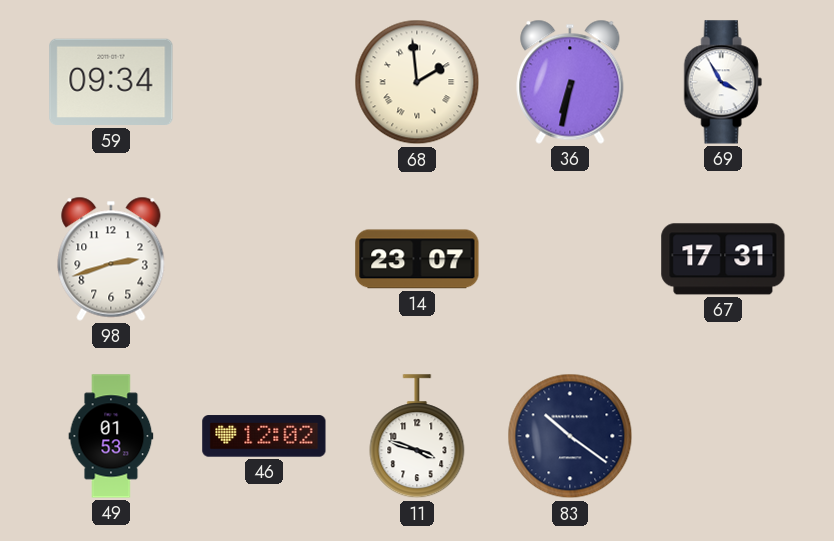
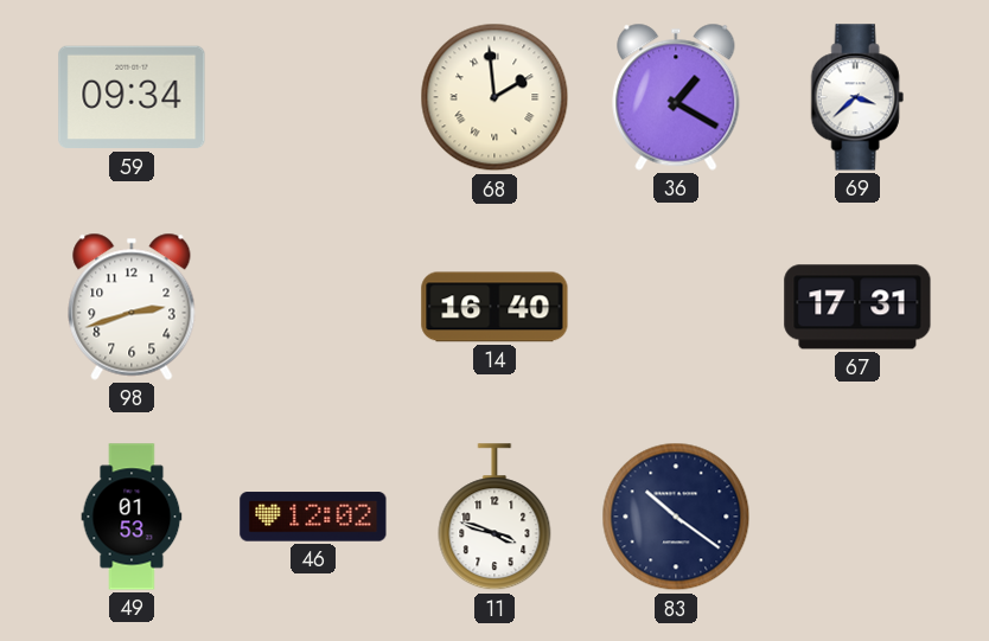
36: 6:32 -> 1:20
69: 3:55 -> 3:38
14: 23:07 -> 16:40
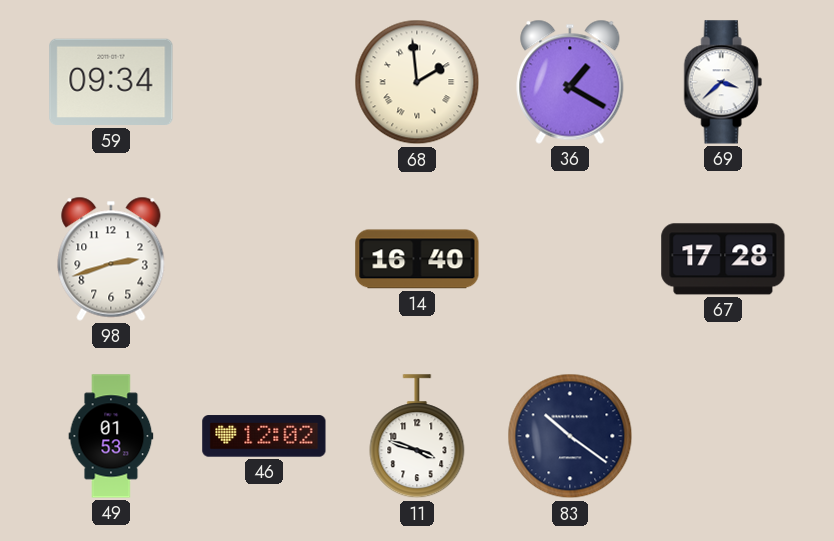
67: 17:31 -> 17:28
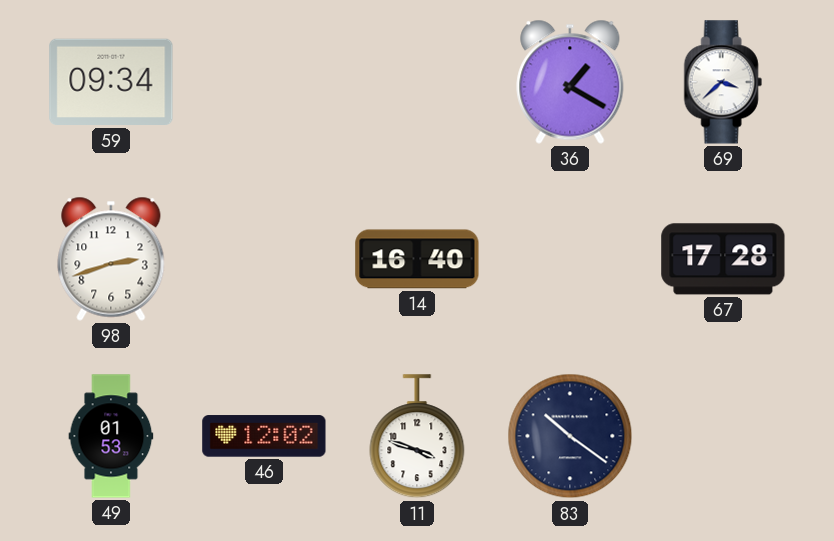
68: 1:59 -> none
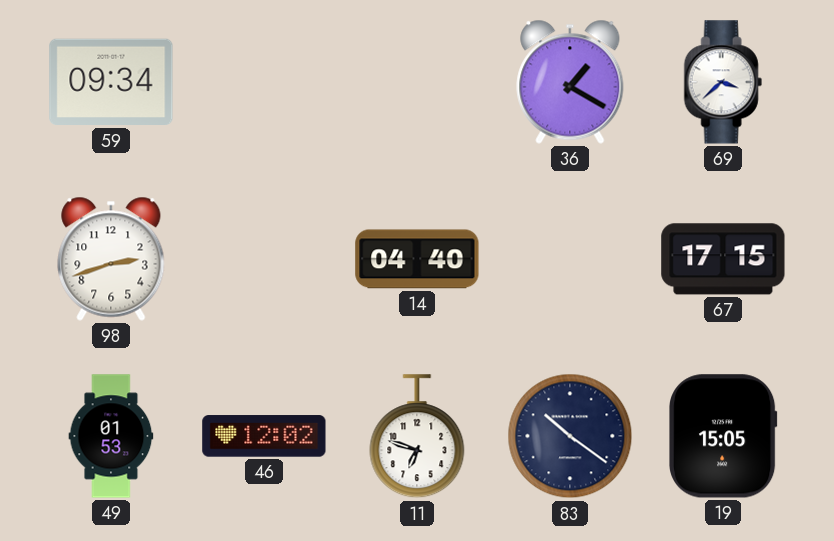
14: 16:40 -> 04:40
67: 17:28 -> 17:15
11: 3:48 -> 6:48
19: none -> 15:05
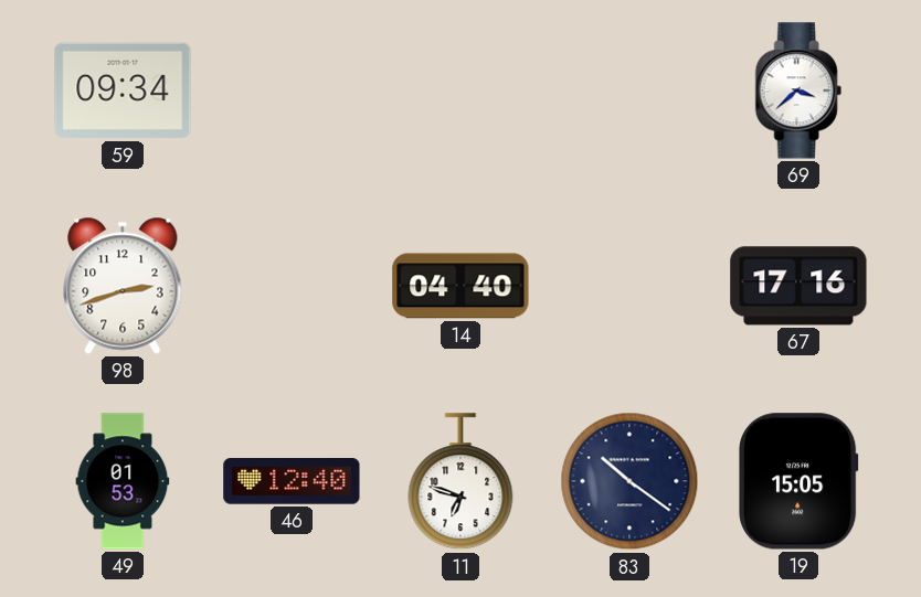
36: 1:20 -> none
67: 17:15 -> 17:16
46: 12:02 -> 12:40
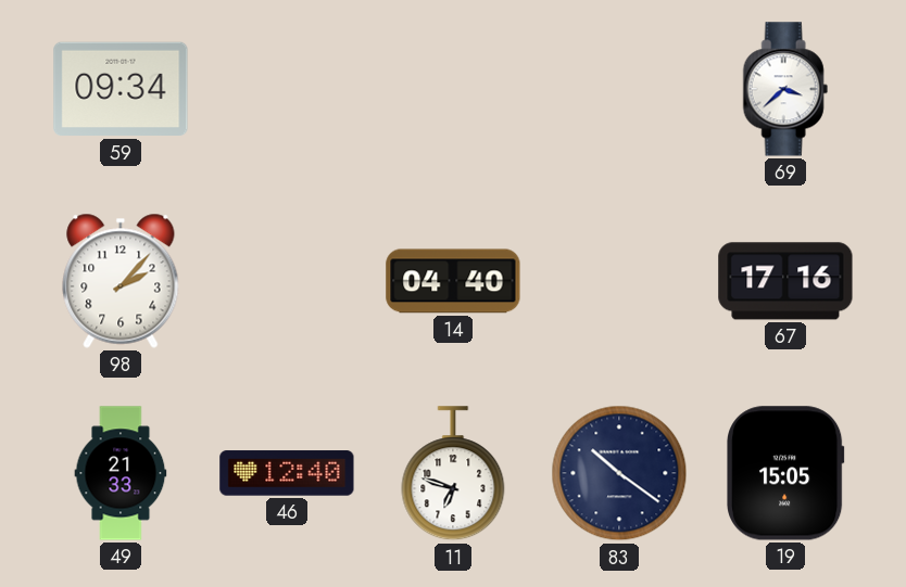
98: 2:42 -> 2:07
49: 01:53 -> 21:33
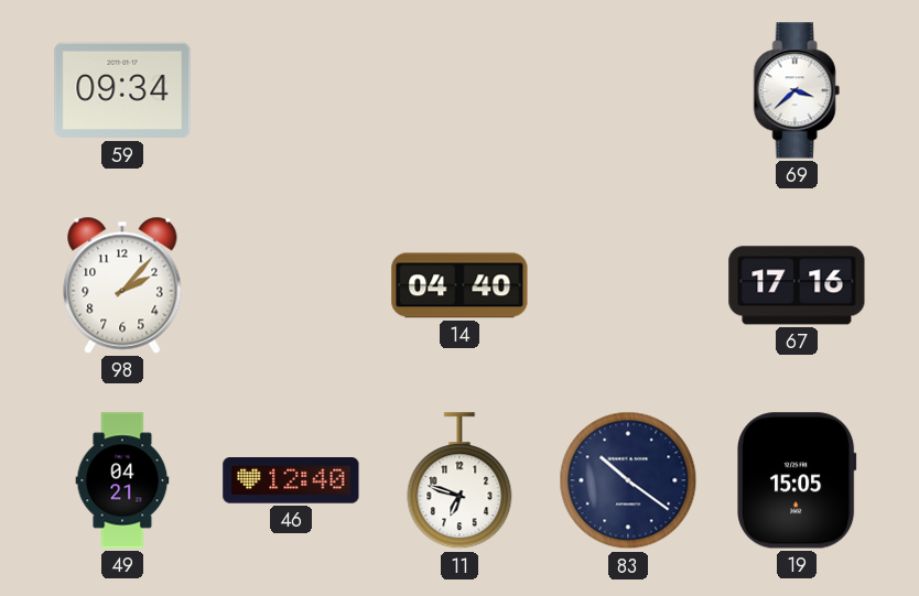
49: 21:33 -> 04:21
